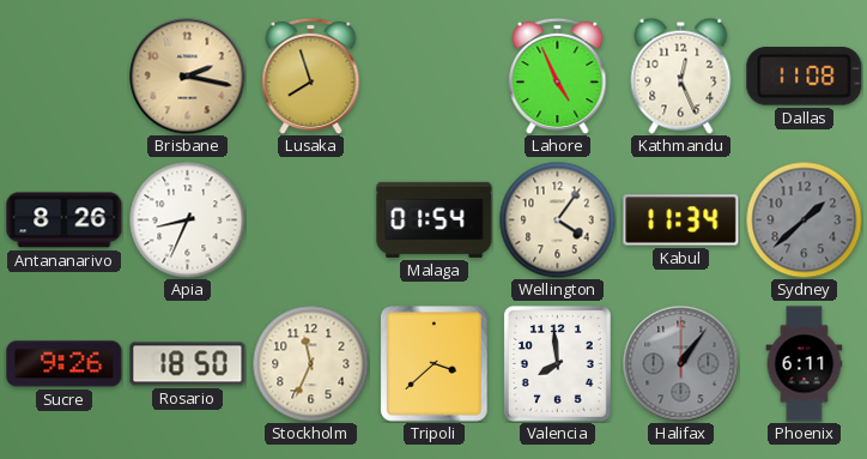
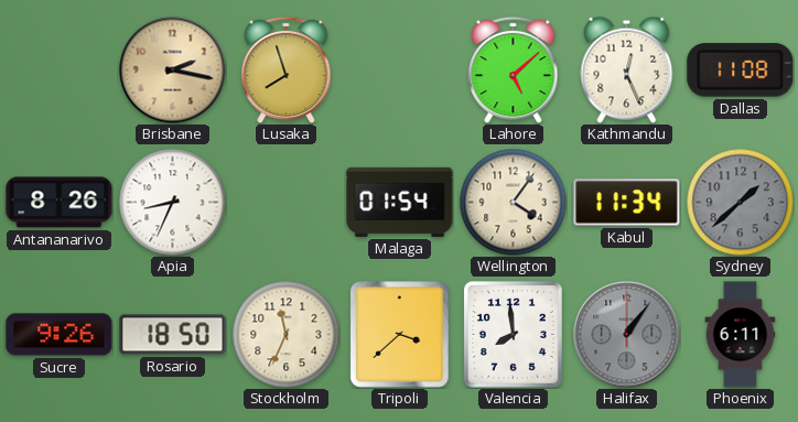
Lahore: 4:56 -> 5:08
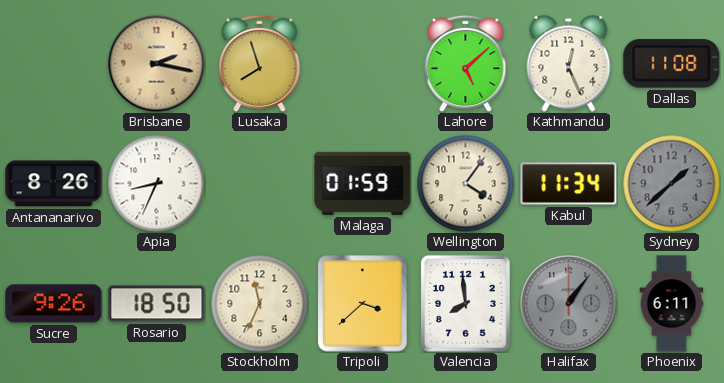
Malaga: 01:54 -> 01:59
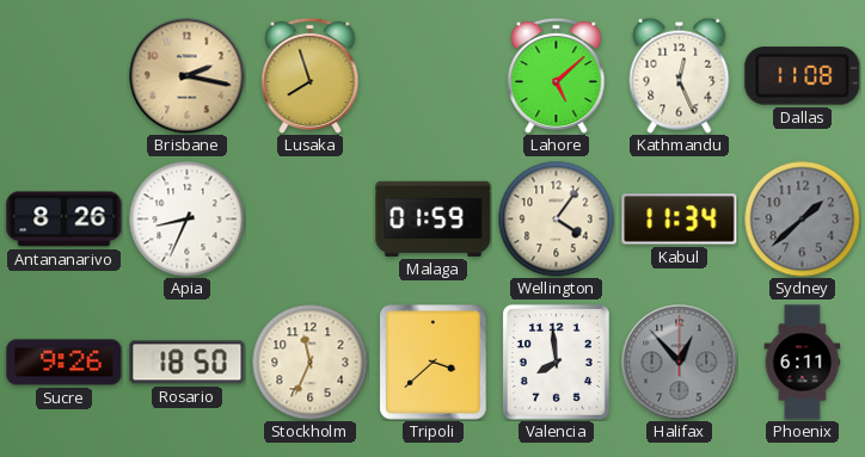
Halifax: 1:06 -> 12:53
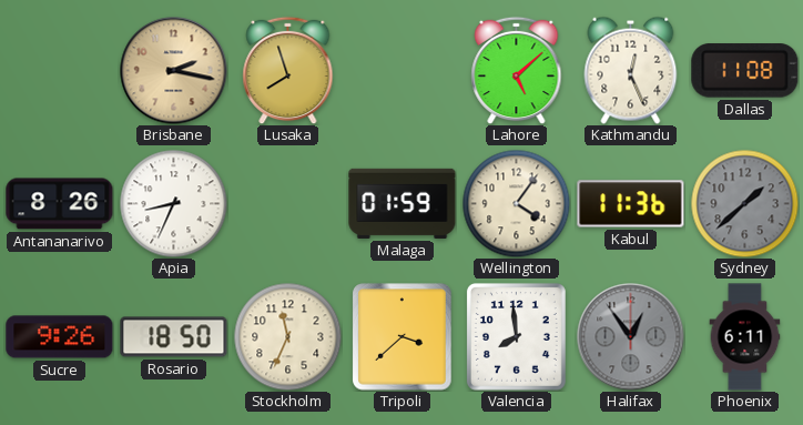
Kabul: 11:34 -> 11:36
Halifax: 12:53 -> 12:54
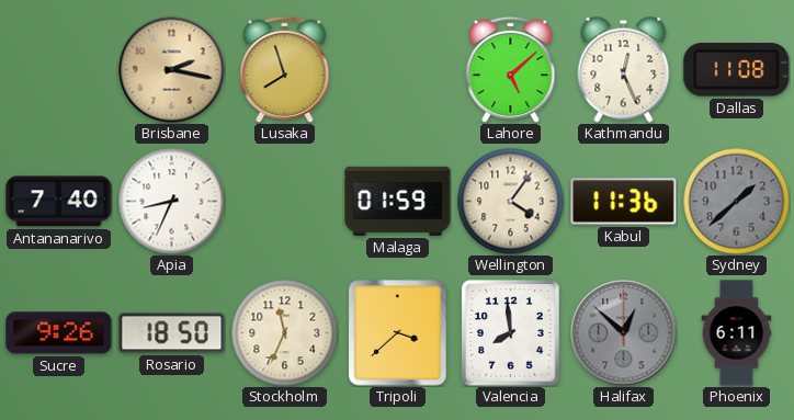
Antananarivo: 8:26 -> 7:40
Halifax: 12:54 -> 12:52
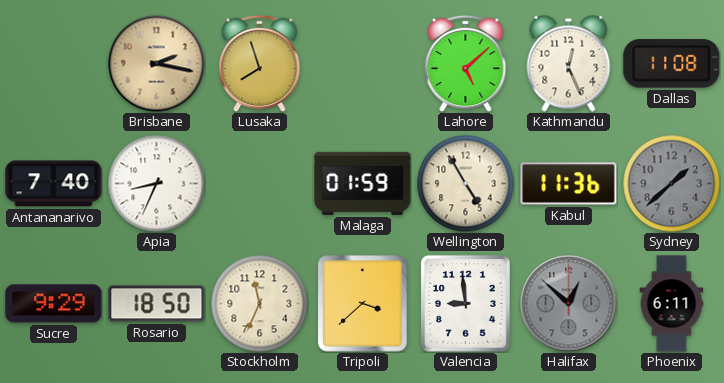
Wellington: 4:06 -> 4:55
Sucre: 9:26 -> 9:29
Valencia: 7:59 -> 8:59
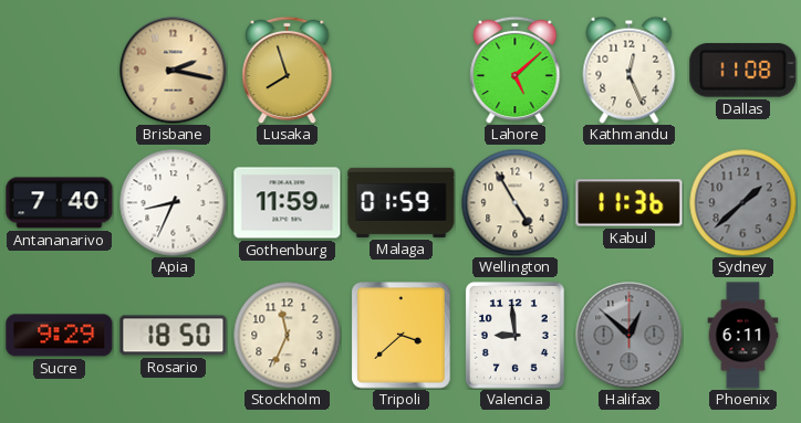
Gothenburg: none -> 11:59
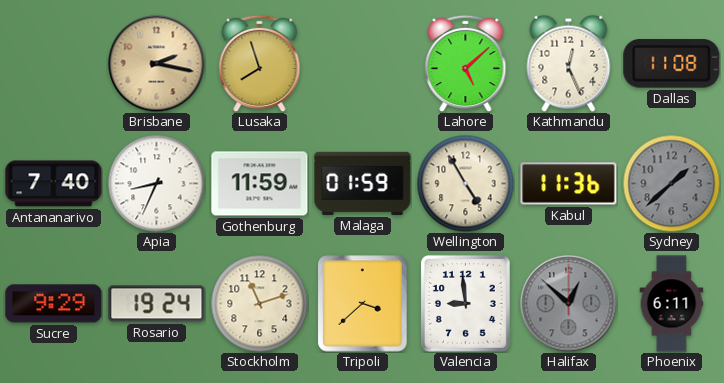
Rosario: 18:50 -> 19:24
Stockholm: 11:34 -> 11:12
